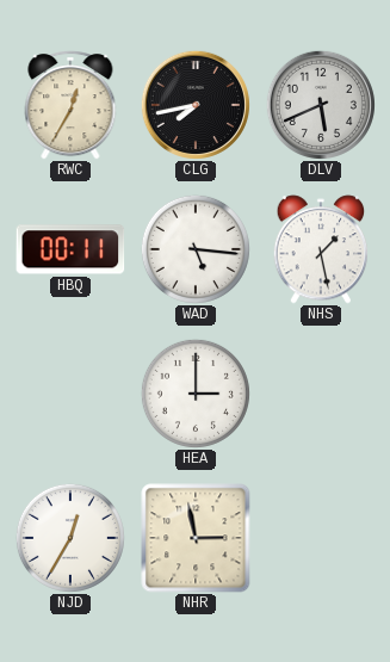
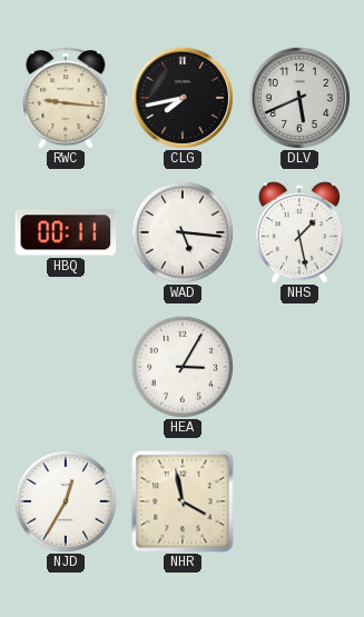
RWC: 12:35 -> 9:16
HEA: 3:00 -> 3:05
NHR: 2:58 -> 3:58
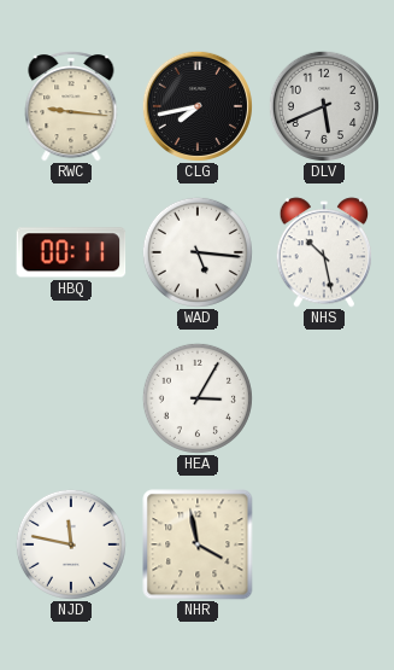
NHS: 1:28 -> 10:28
NJD: 12:35 -> 11:47
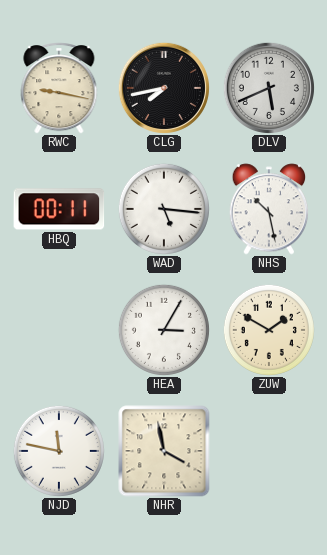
RWC: 9:16 -> 9:17
ZUW: none -> 1:50
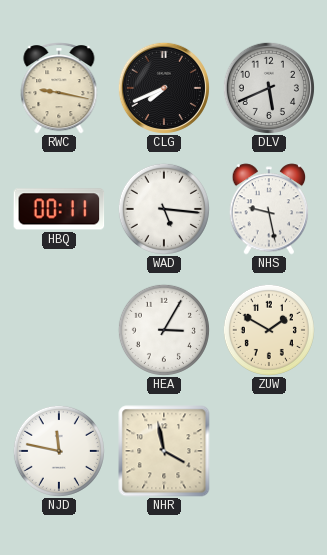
CLG: 7:43 -> 7:41
NHS: 10:28 -> 9:28
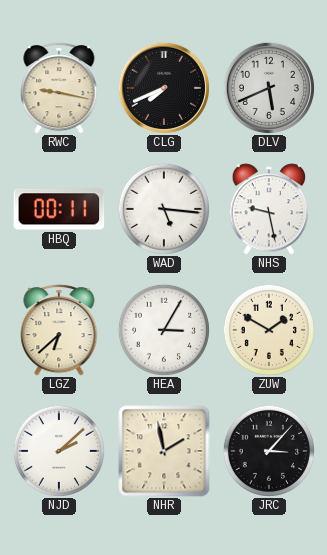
LGZ: none -> 6:38
NJD: 11:47 -> 2:08
NHR: 3:58 -> 1:58
JRC: none -> 3:07
